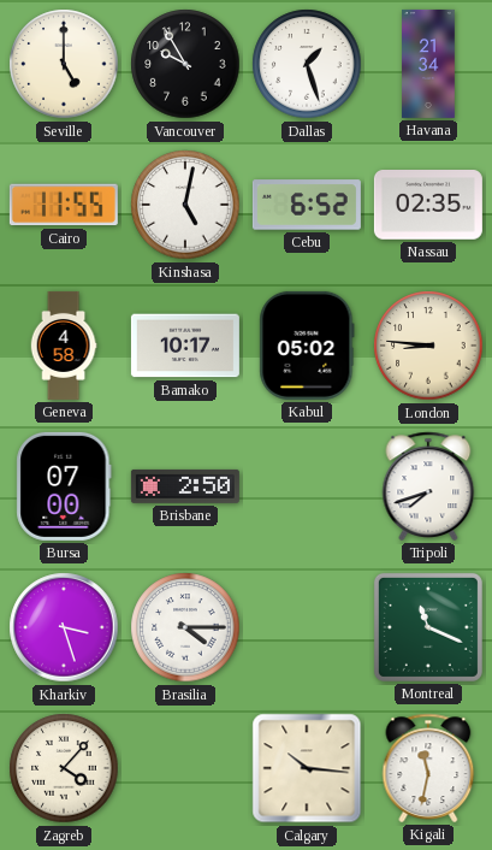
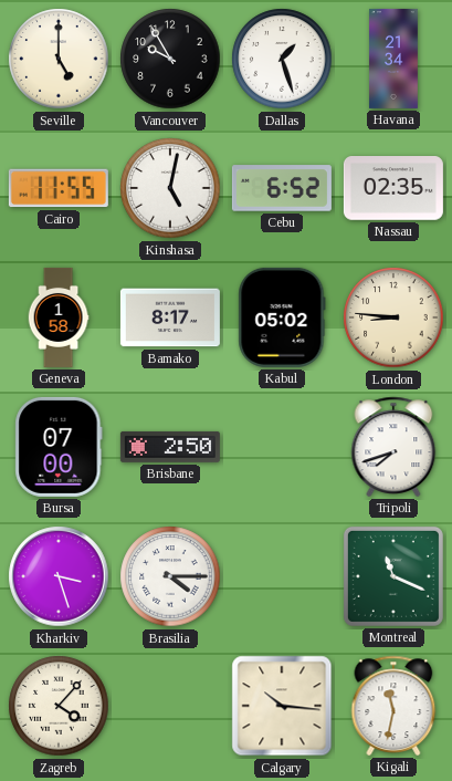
Geneva: 4:58 -> 1:58
Bamako: 10:17 -> 8:17
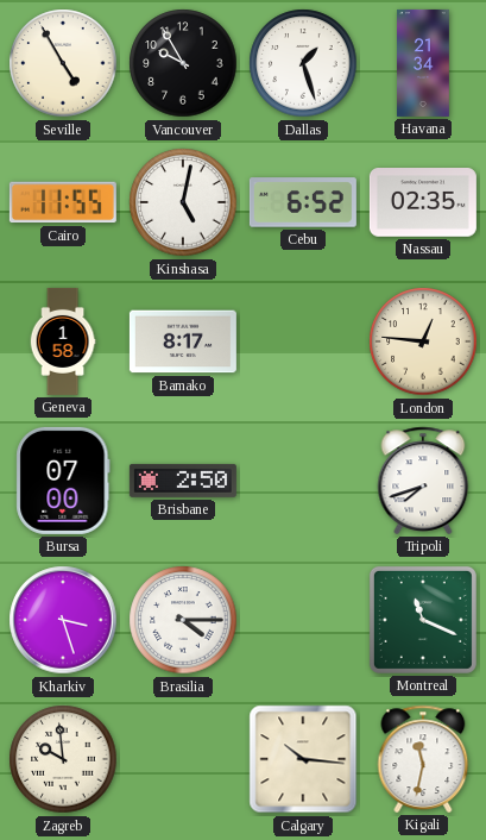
Seville: 5:00 -> 4:55
Kabul: 05:02 -> none
London: 8:46 -> 12:46
Zagreb: 4:07 -> 9:59
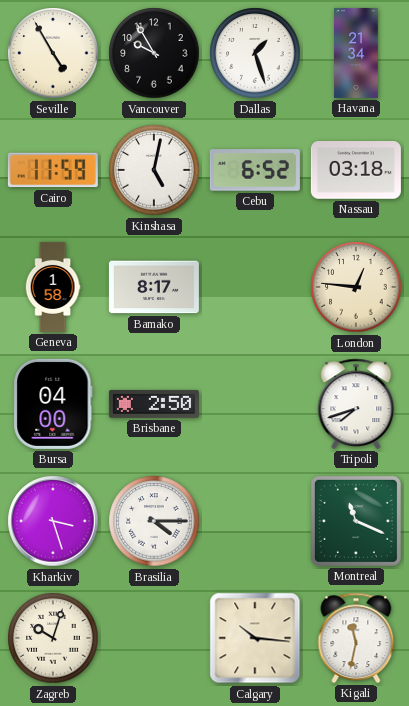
Cairo: 11:55 -> 11:59
Nassau: 02:35 -> 03:18
Bursa: 07:00 -> 04:00
Zagreb: 9:59 -> 10:03
